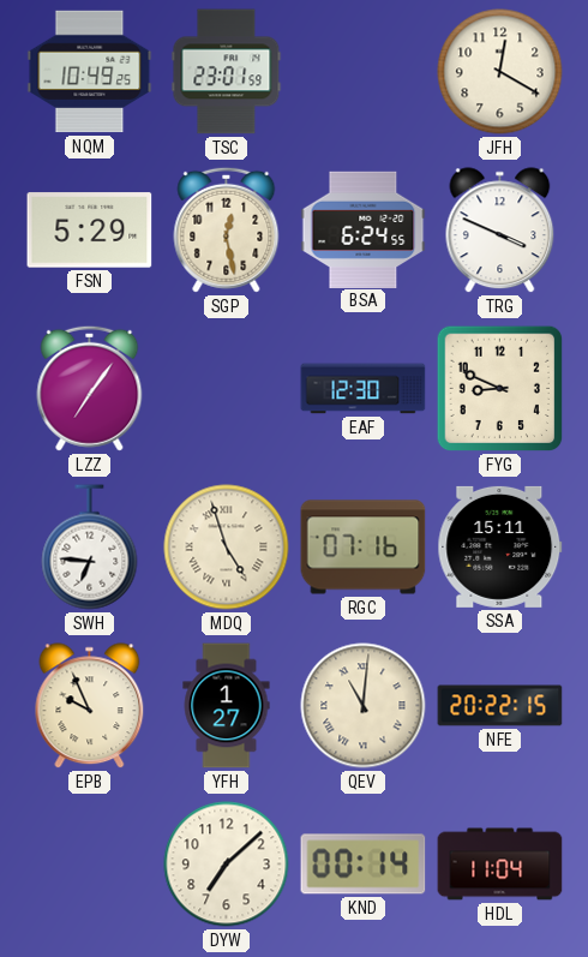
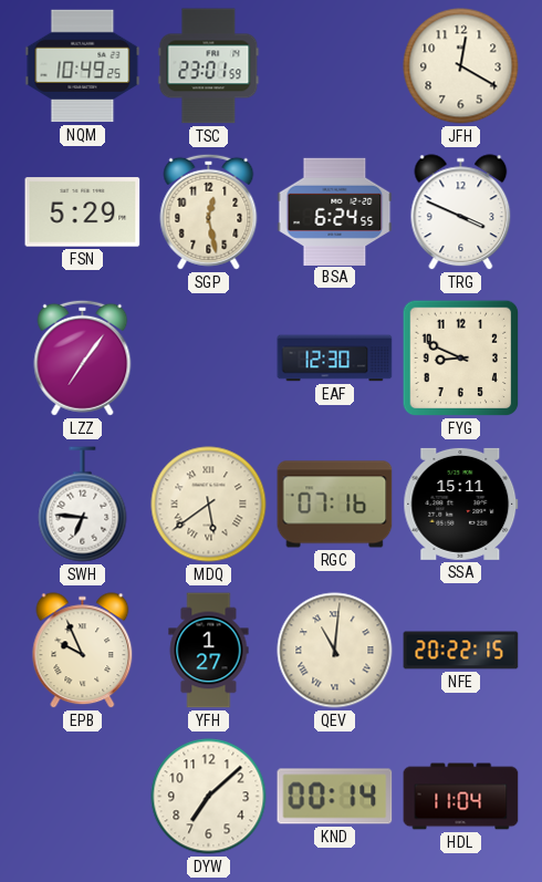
MDQ: 4:57 -> 5:39
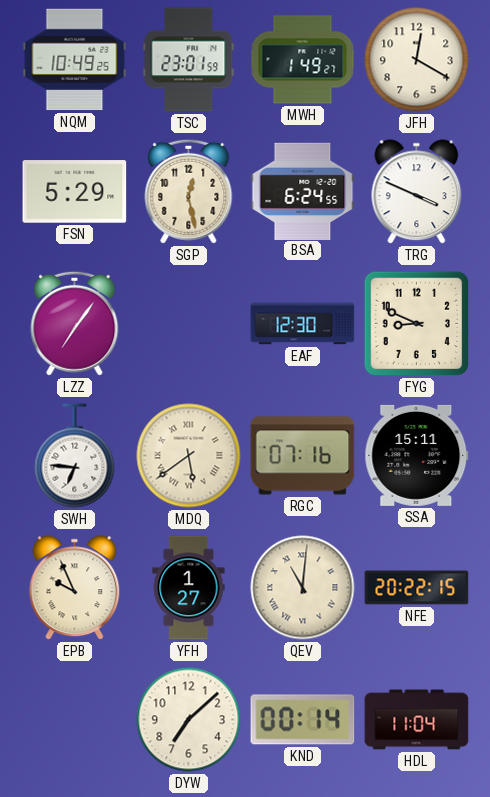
MWH: none -> 1:49
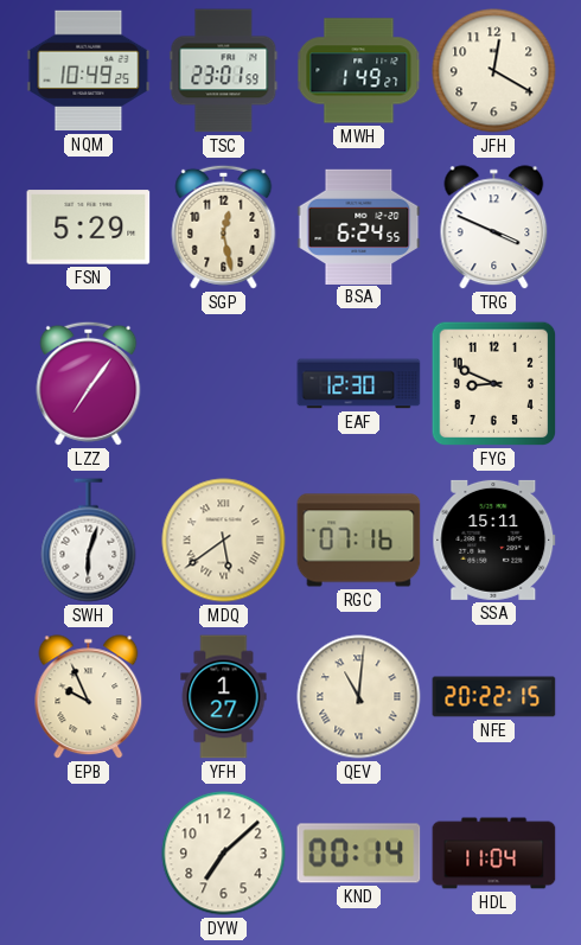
SWH: 6:46 -> 6:03
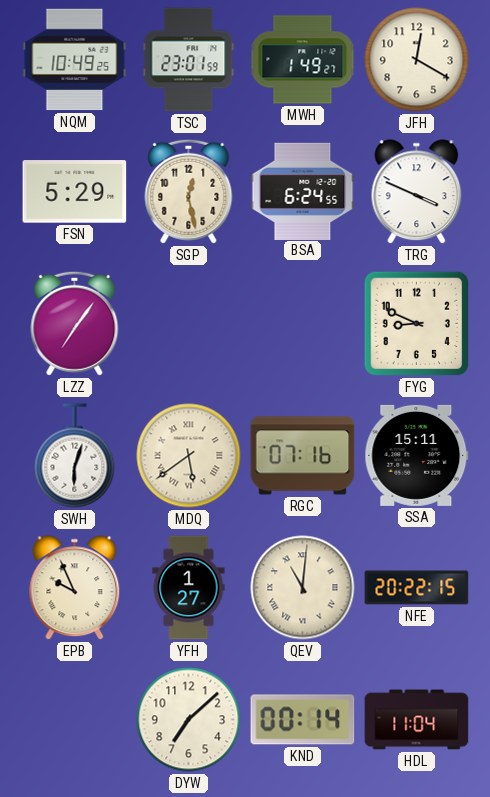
EAF: 12:30 -> none
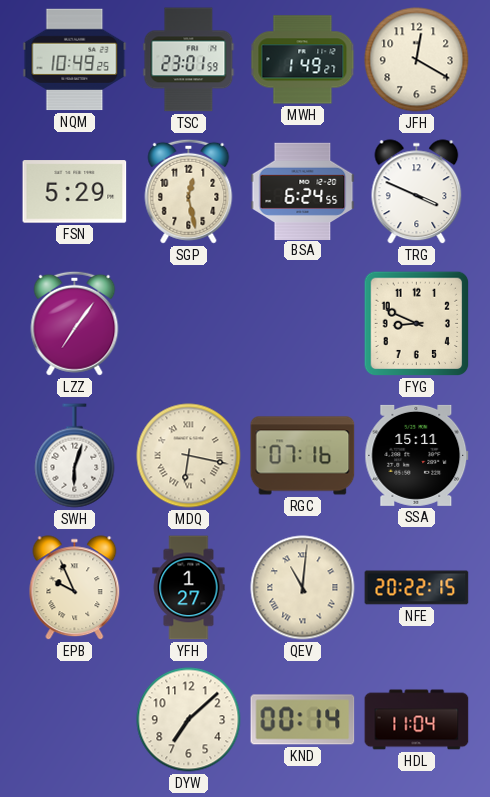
MDQ: 5:39 -> 6:17
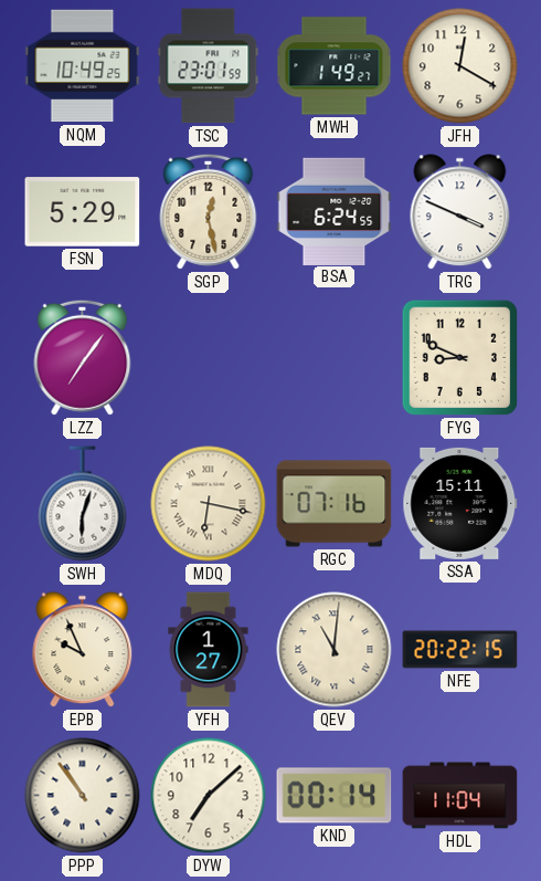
PPP: none -> 10:54
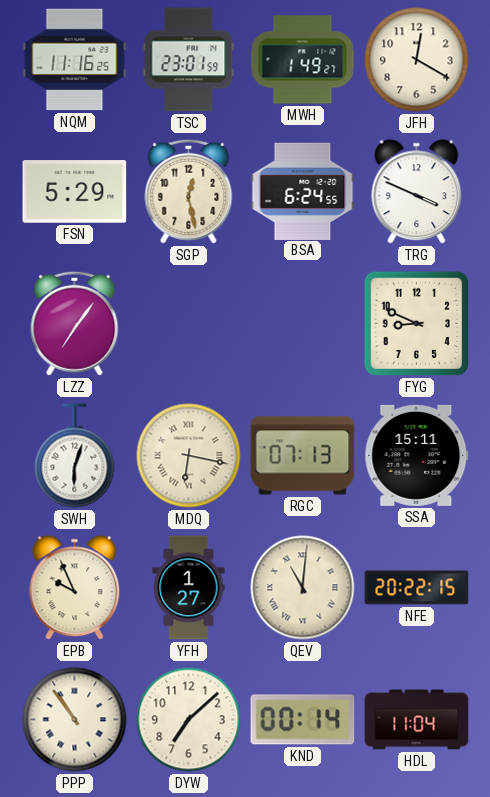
NQM: 10:49 -> 11:16
RGC: 07:16 -> 07:13
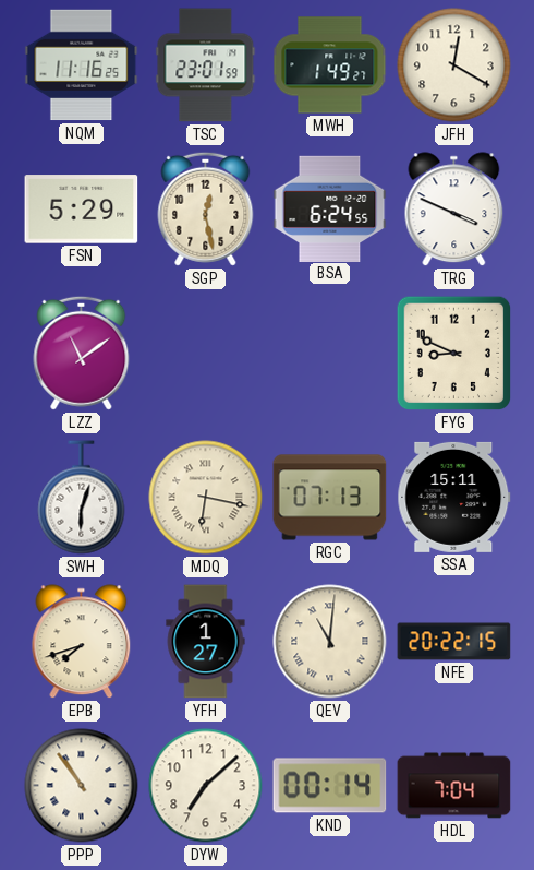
LZZ: 7:06 -> 11:09
EPB: 9:56 -> 7:42
HDL: 11:04 -> 7:04
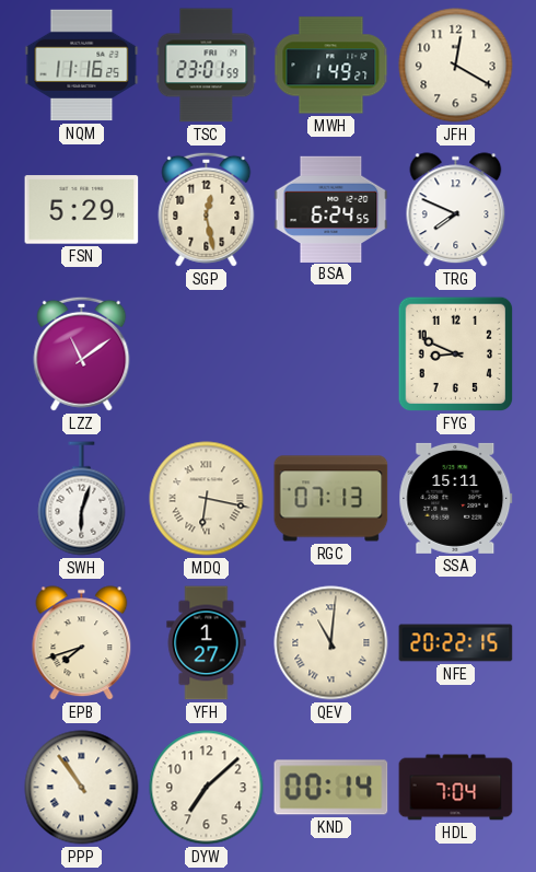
TRG: 3:49 -> 7:49
